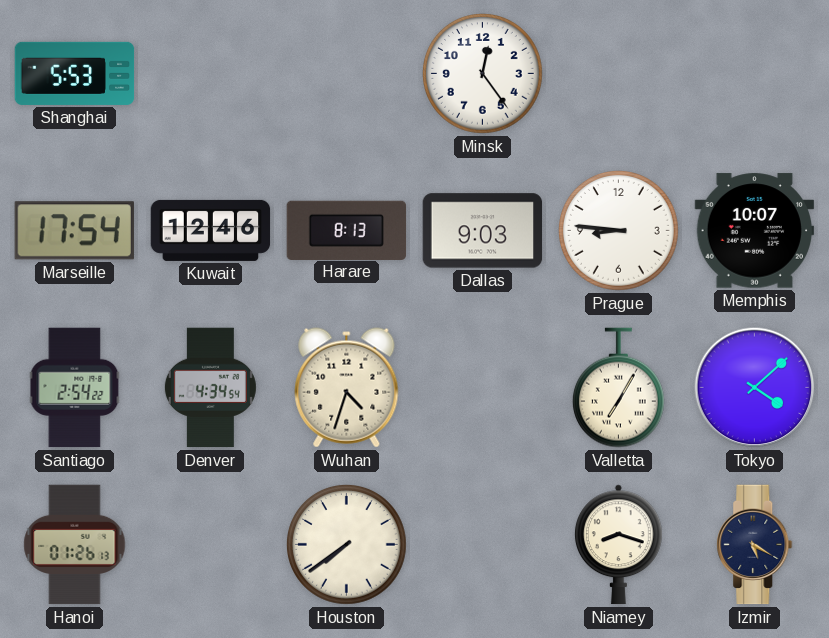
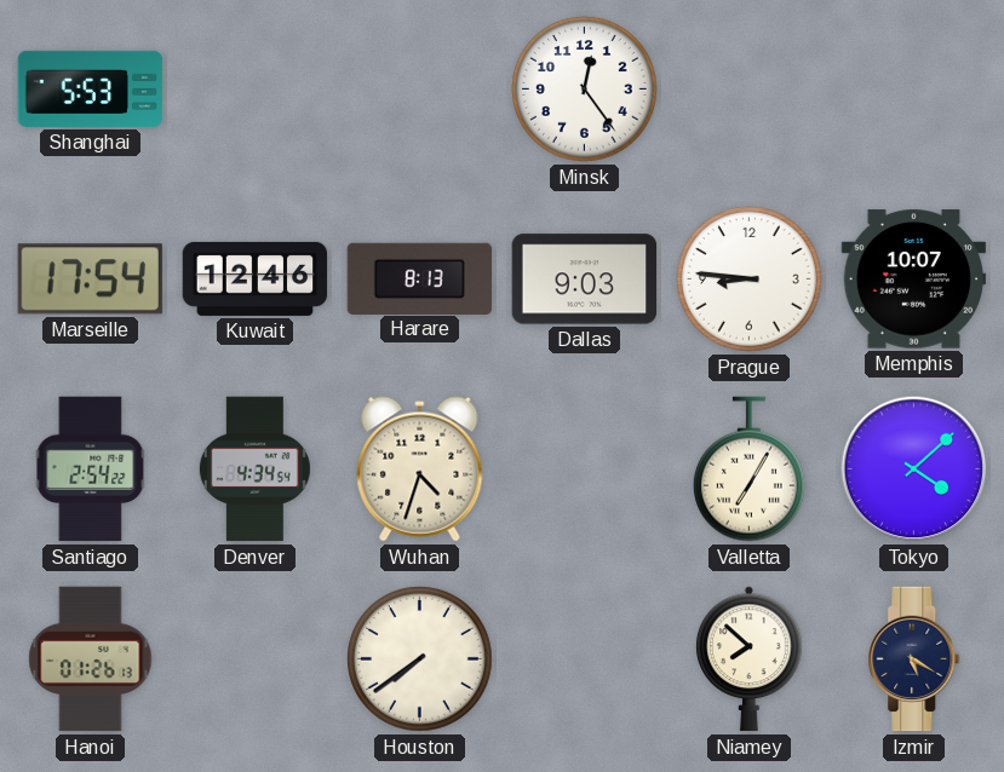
Niamey: 8:18 -> 7:52
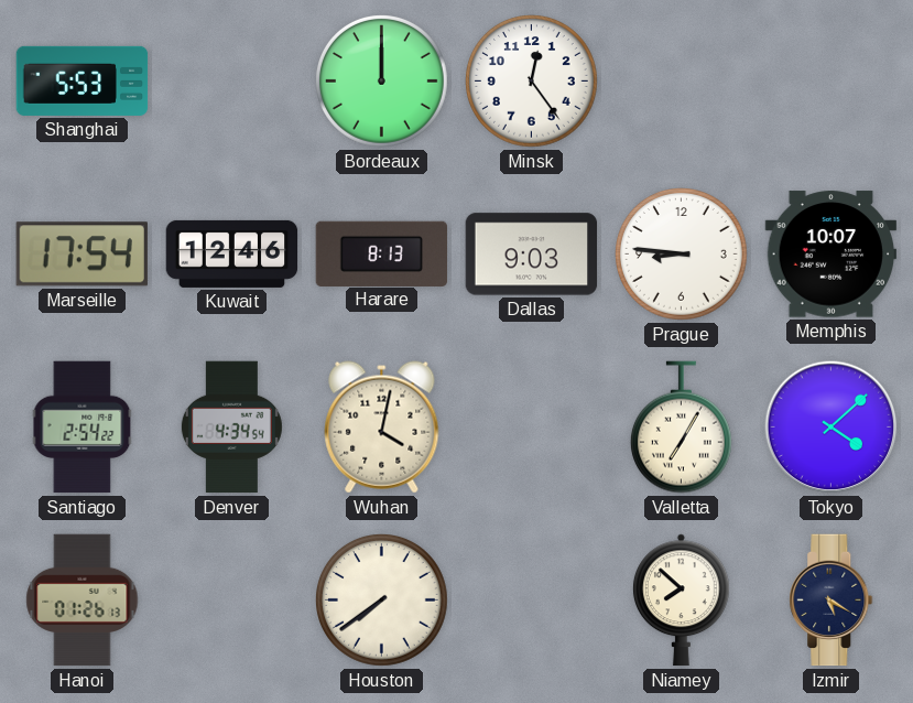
Bordeaux: none -> 12:00
Wuhan: 4:33 -> 4:02
